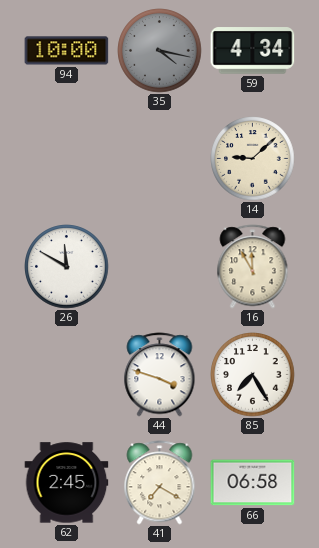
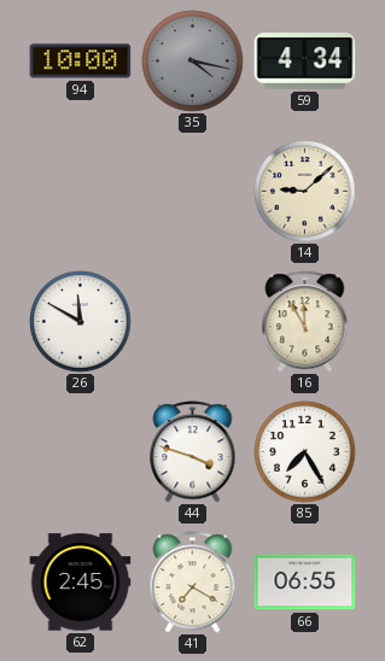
66: 06:58 -> 06:55
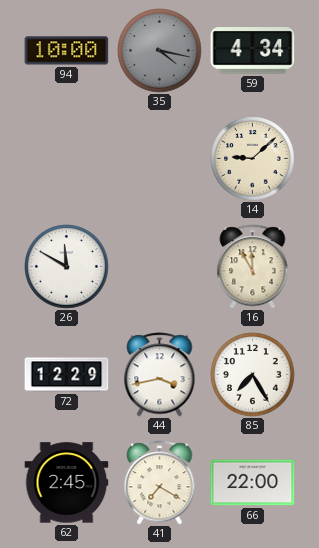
72: none -> 12:29
44: 3:48 -> 3:43
66: 06:55 -> 22:00
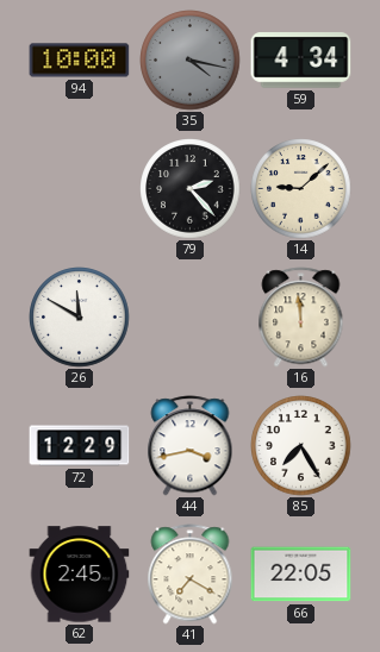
79: none -> 2:23
16: 11:55 -> 11:59
66: 22:00 -> 22:05
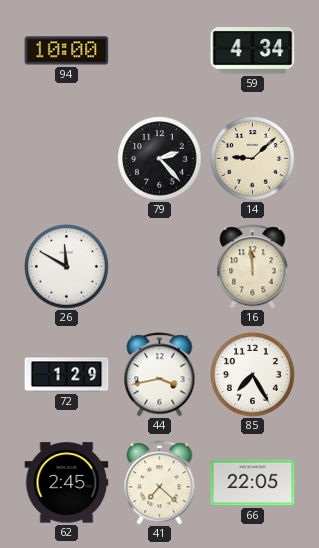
35: 4:17 -> none
72: 12:29 -> 1:29
41: 7:20 -> 7:22
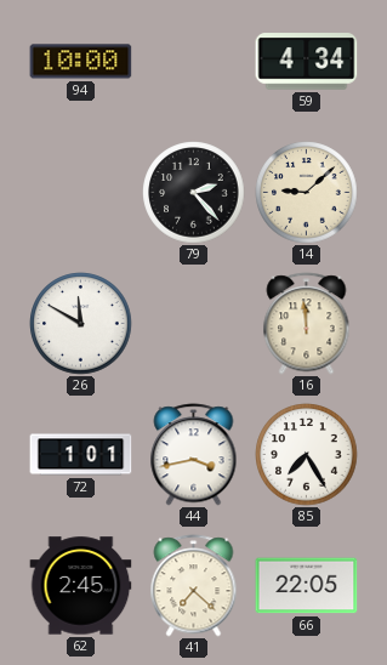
72: 1:29 -> 1:01
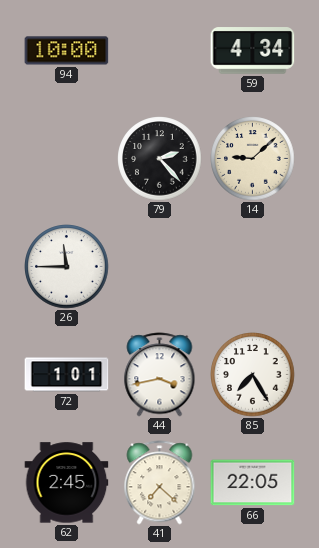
26: 11:50 -> 11:45
16: 11:59 -> none
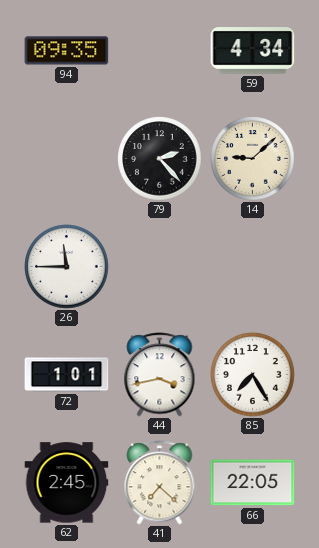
94: 10:00 -> 09:35
